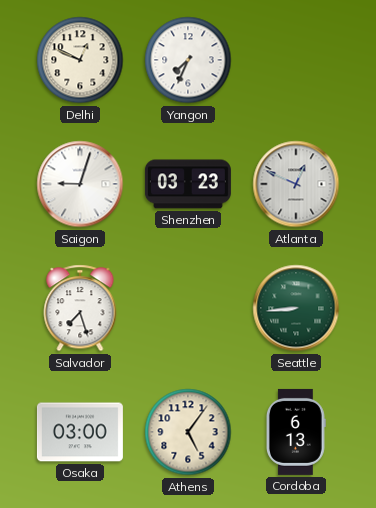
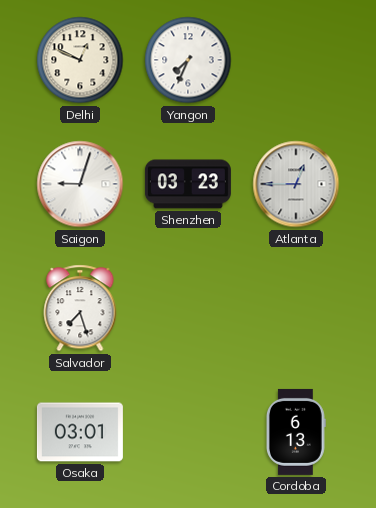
Atlanta: 12:49 -> 12:45
Seattle: 8:44 -> none
Osaka: 03:00 -> 03:01
Athens: 5:06 -> none
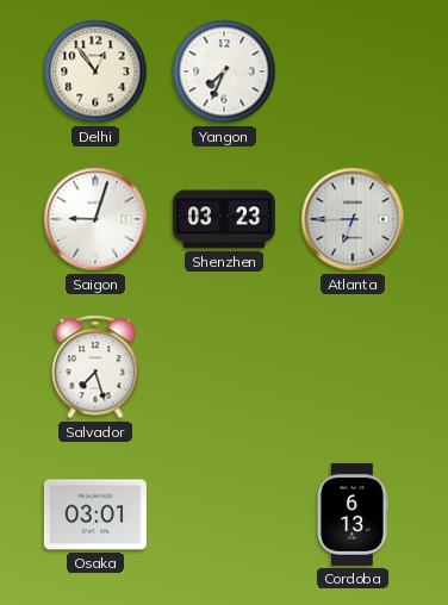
Delhi: 12:49 -> 12:54
Atlanta: 12:45 -> 6:45
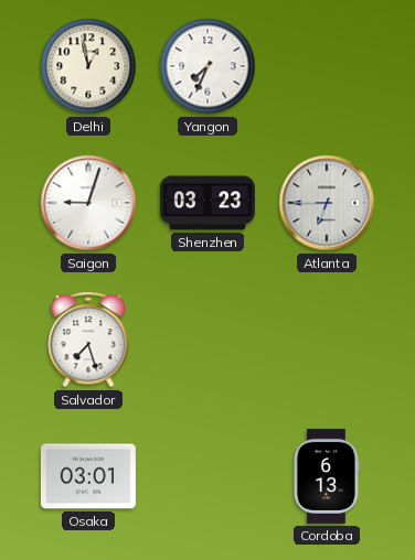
Delhi: 12:54 -> 12:58
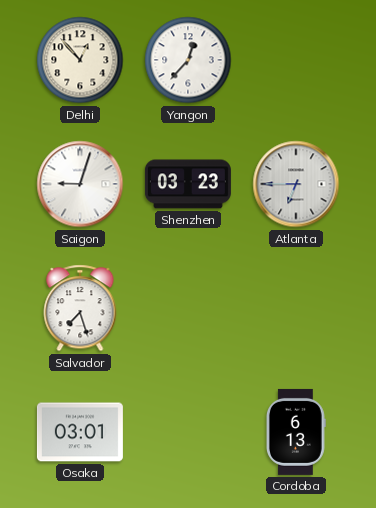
Delhi: 12:58 -> 12:53
Yangon: 7:34 -> 12:37
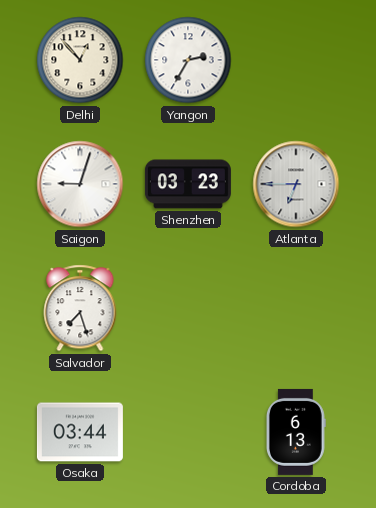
Yangon: 12:37 -> 2:35
Osaka: 03:01 -> 03:44
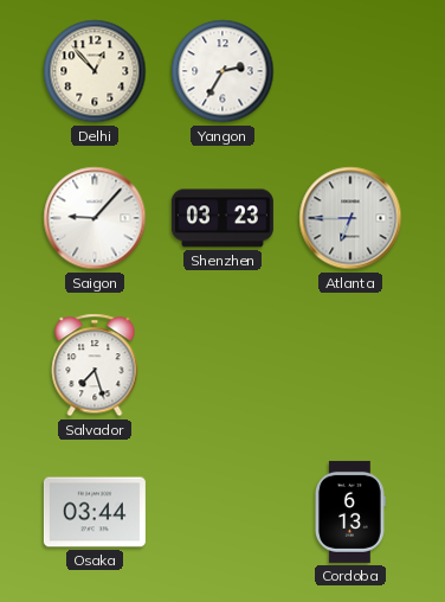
Saigon: 9:03 -> 9:07
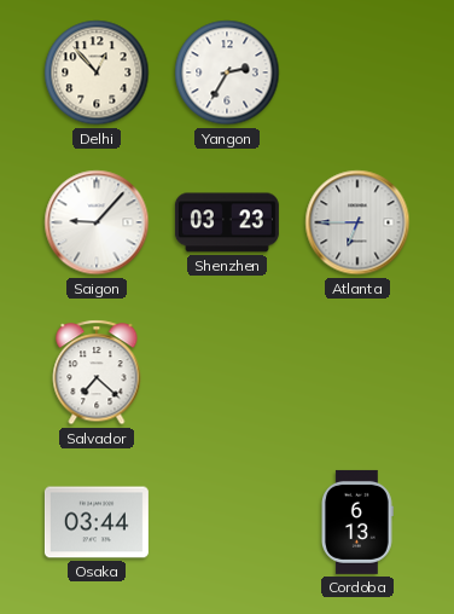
Salvador: 7:27 -> 7:22
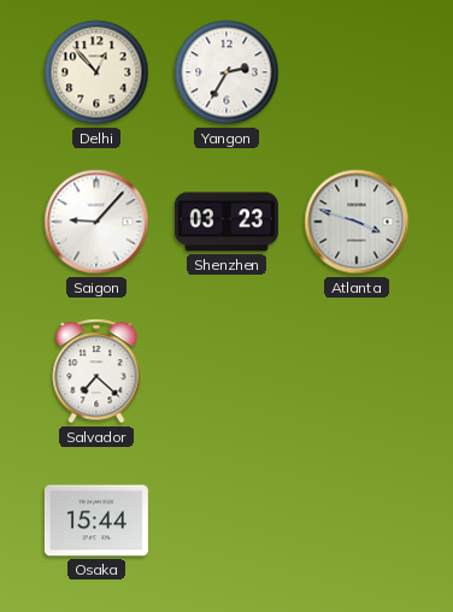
Atlanta: 6:45 -> 3:48
Osaka: 03:44 -> 15:44
Cordoba: 6:13 -> none
